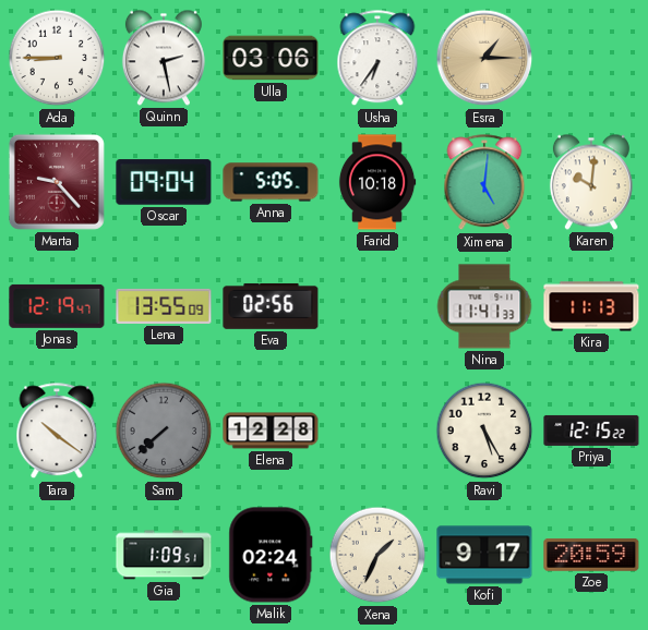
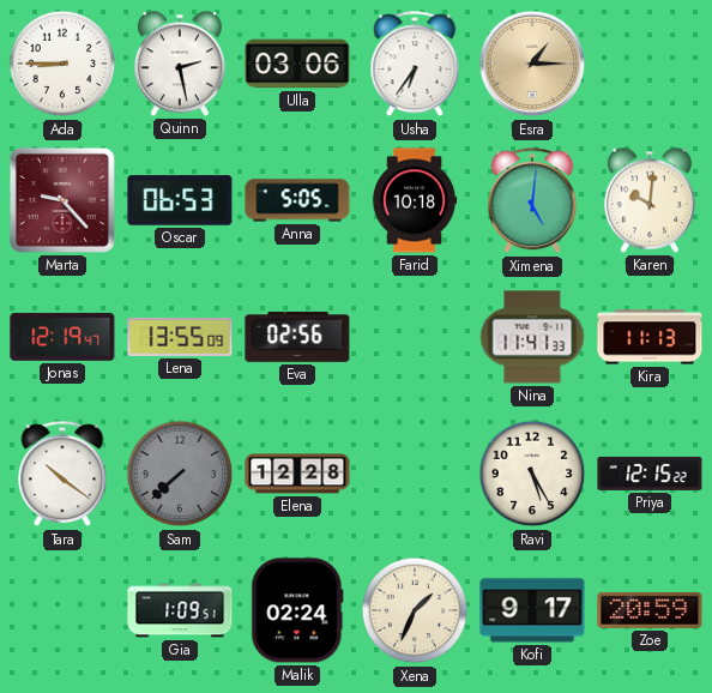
Oscar: 09:04 -> 06:53
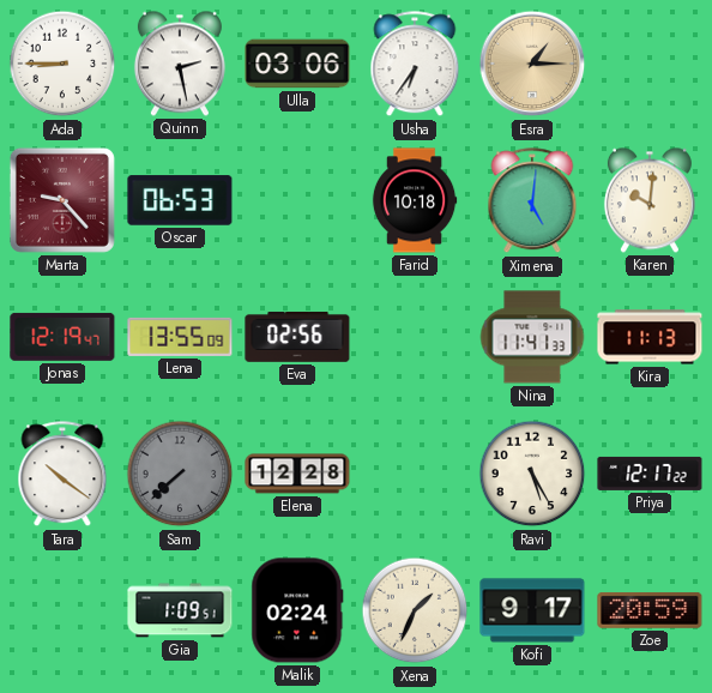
Anna: 5:05 -> none
Priya: 12:15 -> 12:17
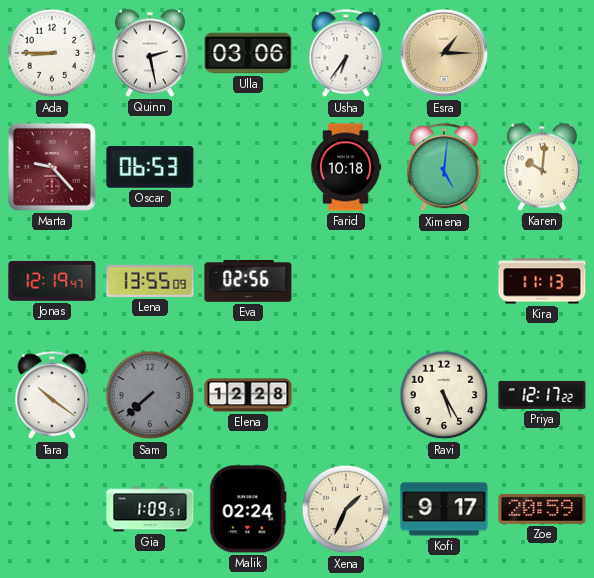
Nina: 11:41 -> none
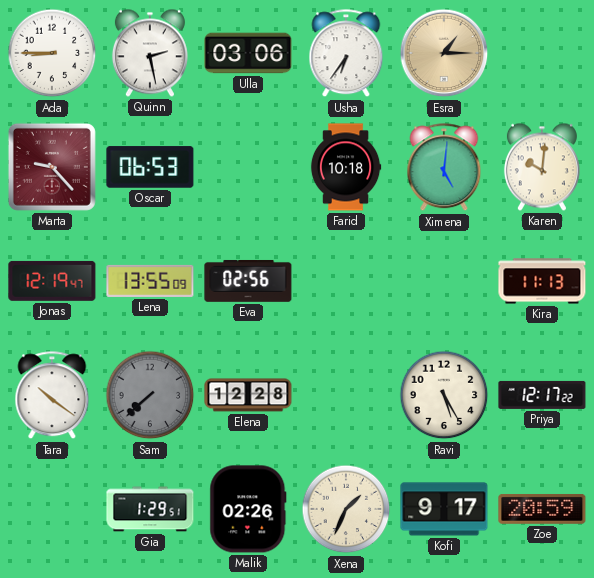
Gia: 1:09 -> 1:29
Malik: 02:24 -> 02:26
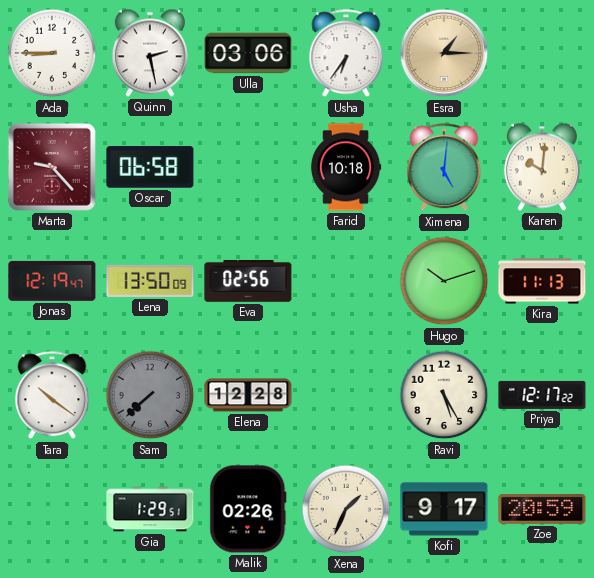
Oscar: 06:53 -> 06:58
Lena: 13:55 -> 13:50
Hugo: none -> 10:12
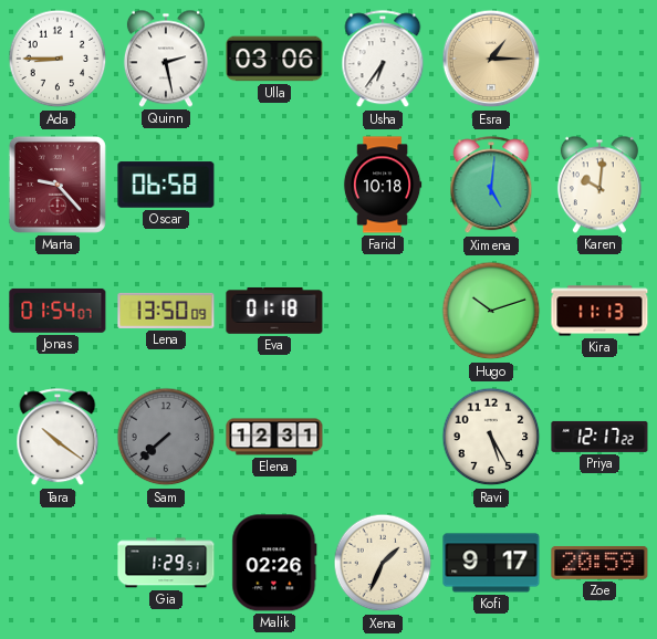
Jonas: 12:19 -> 01:54
Eva: 02:56 -> 01:18
Elena: 12:28 -> 12:31
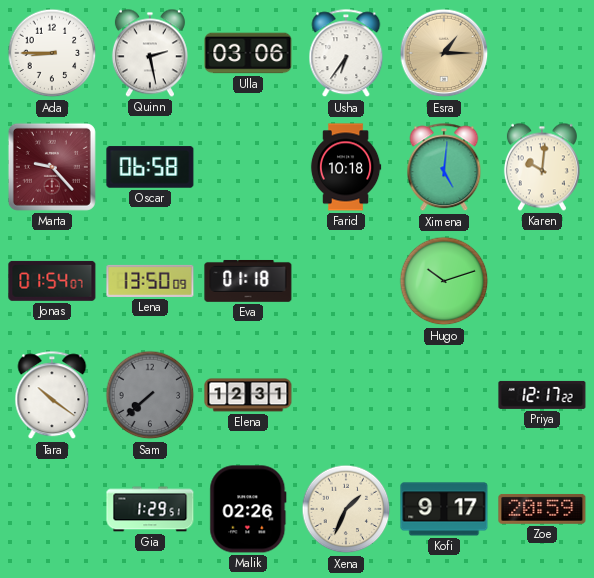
Kira: 11:13 -> none
Ravi: 5:25 -> none
